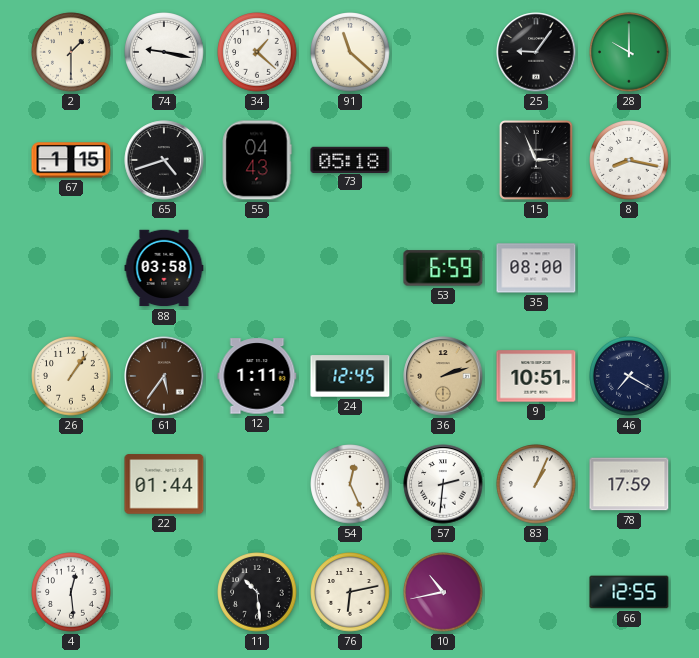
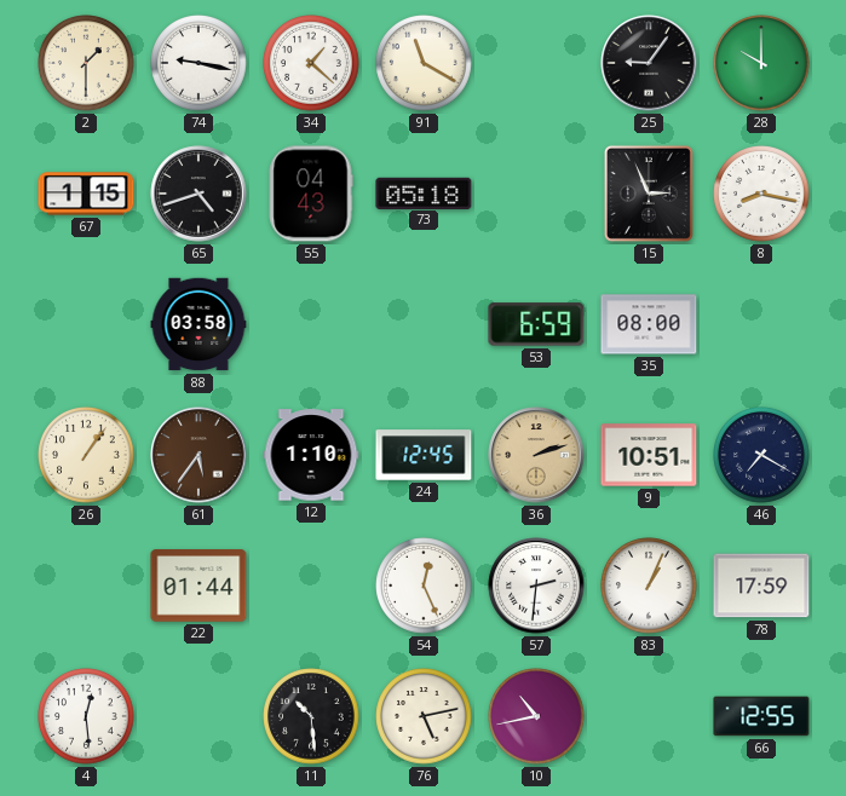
91: 11:22 -> 11:20
12: 1:11 -> 1:10
76: 6:13 -> 5:13
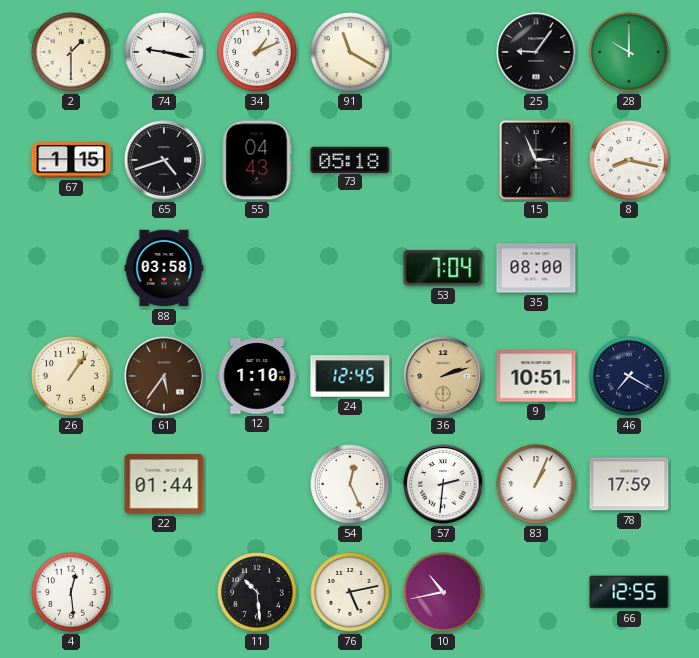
34: 1:22 -> 1:11
53: 6:59 -> 7:04
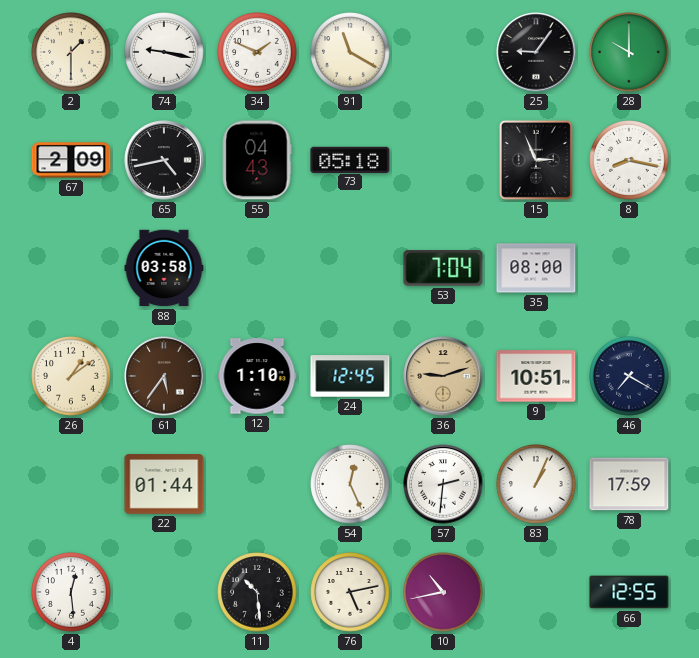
34: 1:11 -> 1:49
67: 1:15 -> 2:09
65: 4:42 -> 4:43
26: 1:06 -> 1:09
36: 2:12 -> 9:12
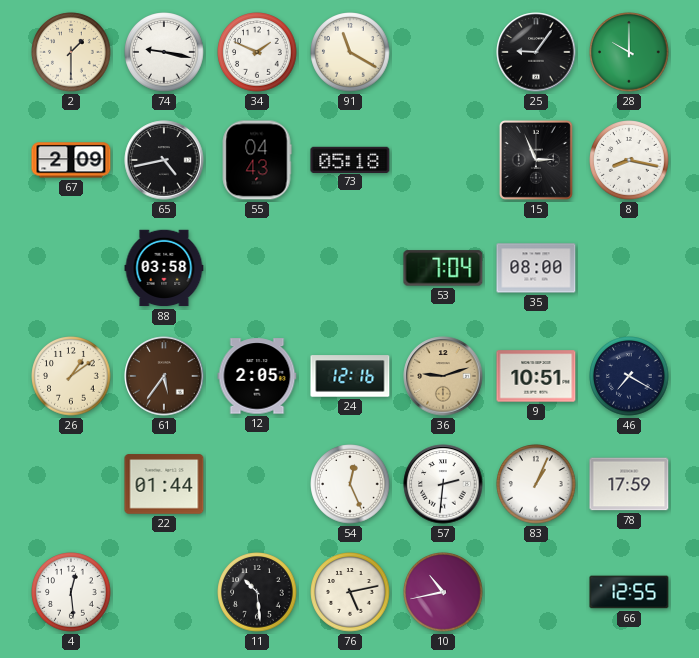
12: 1:10 -> 2:05
24: 12:45 -> 12:16
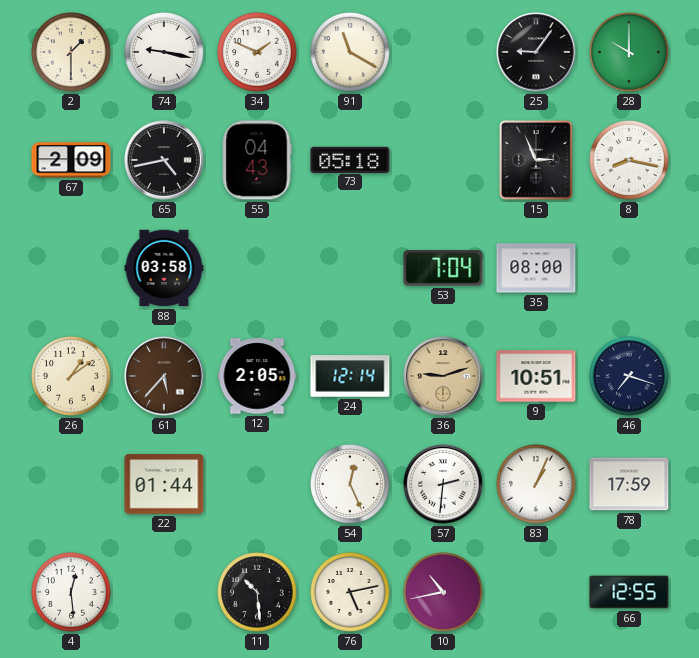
61: 5:36 -> 5:37
24: 12:16 -> 12:14
46: 7:20 -> 7:18
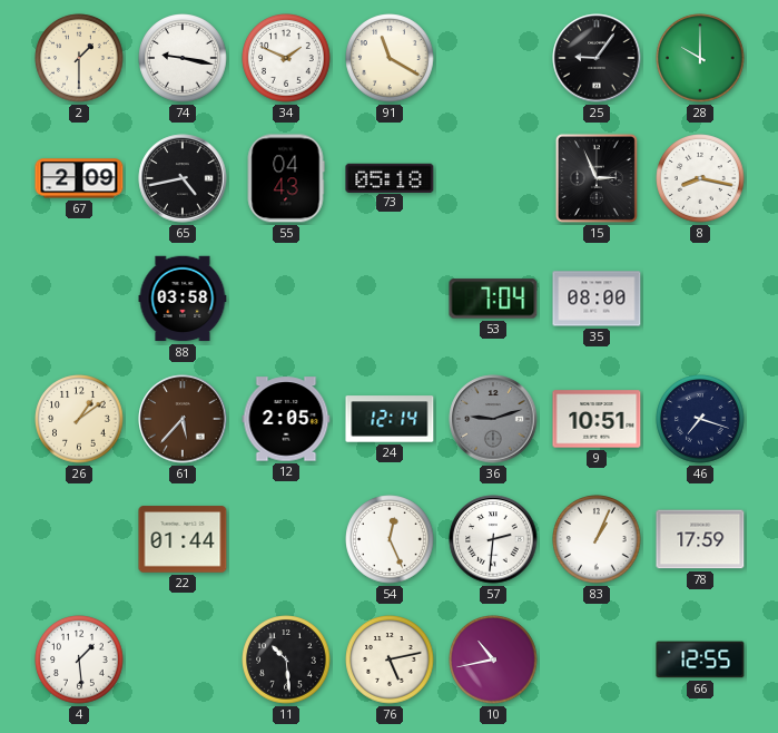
36 dial: champagne -> grey
4: 12:29 -> 1:29
